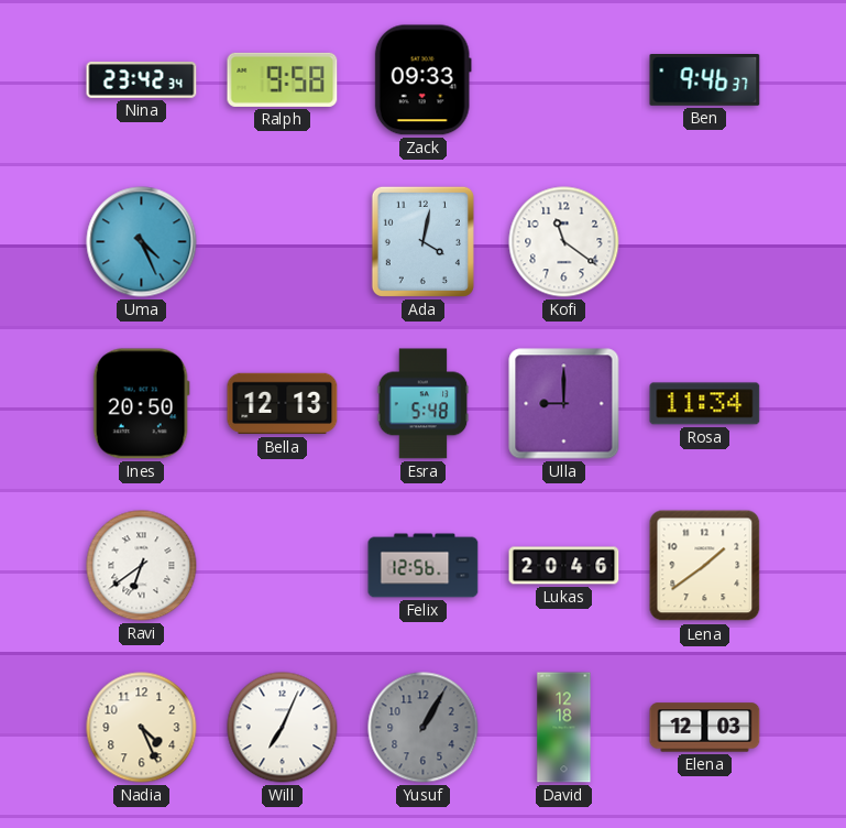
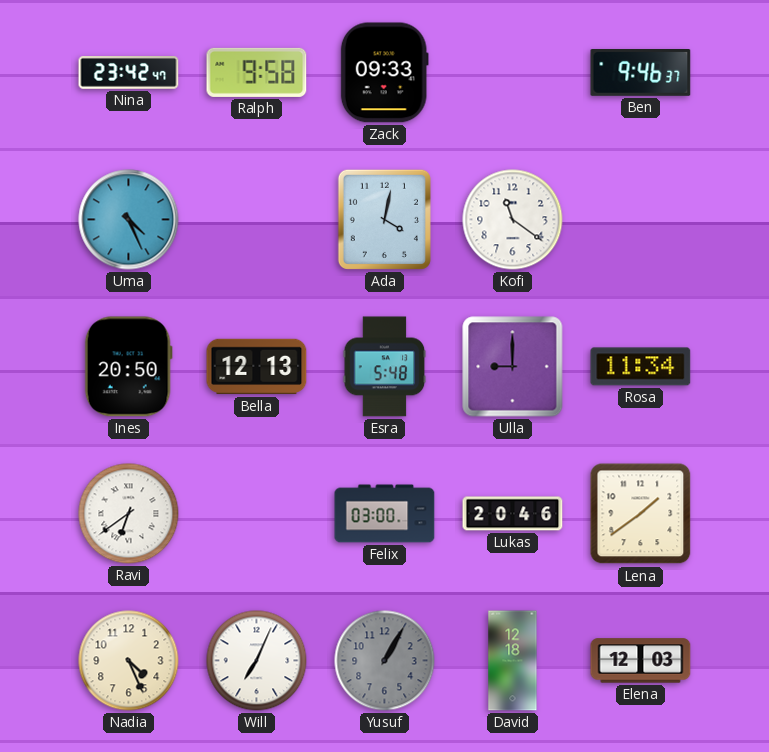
Nina: 23:42:34 -> 23:42:47
Felix: 12:56 -> 03:00
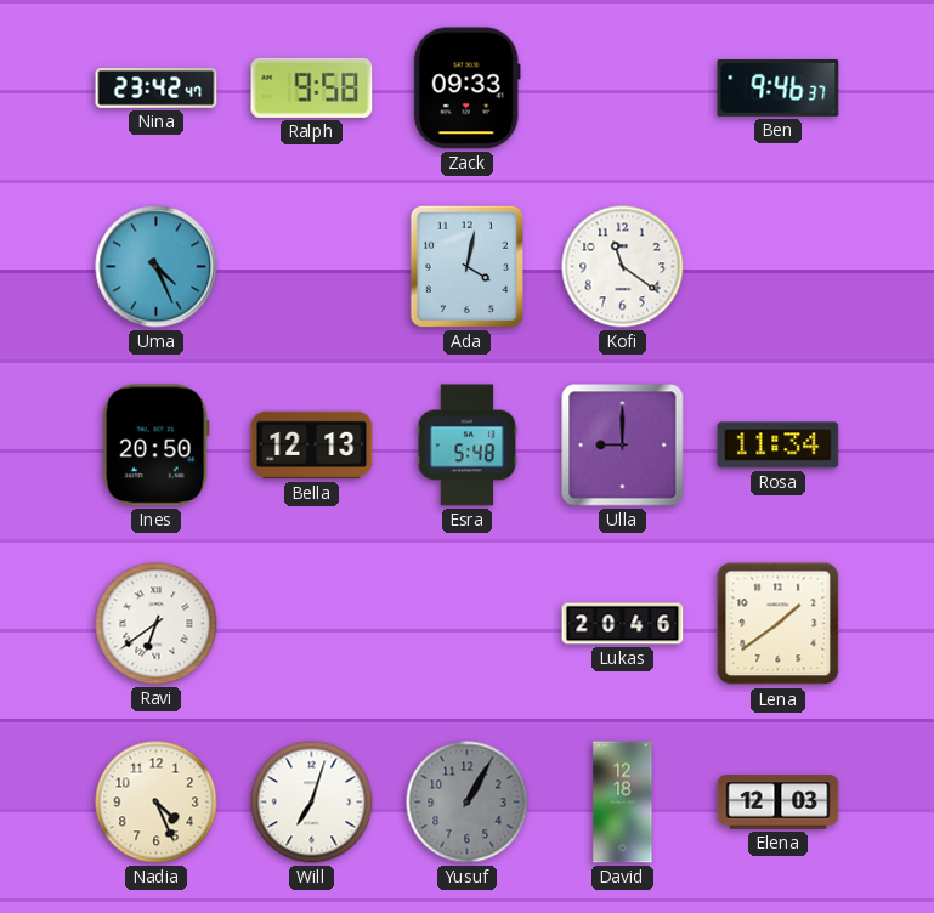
Felix: 03:00 -> none
Will: 7:04 -> 7:03
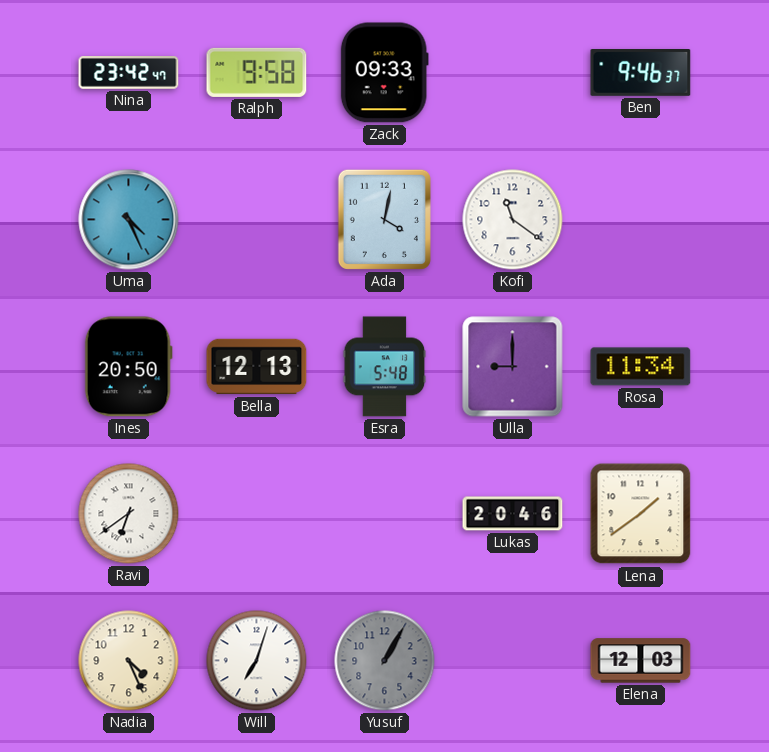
David: 12:18 -> none
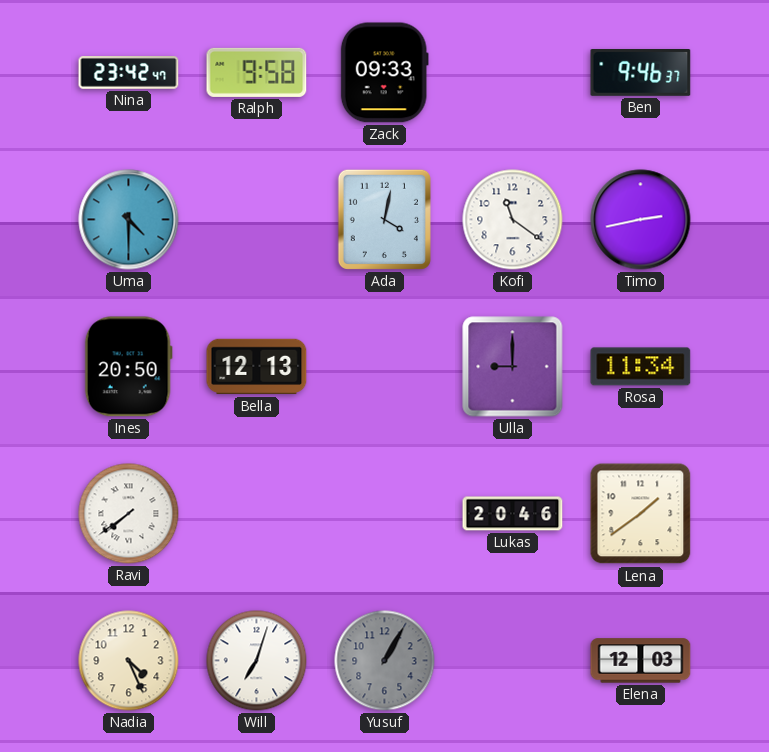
Uma: 4:26 -> 4:30
Timo: none -> 2:43
Esra: 5:48 -> none
Ravi: 6:39 -> 7:39
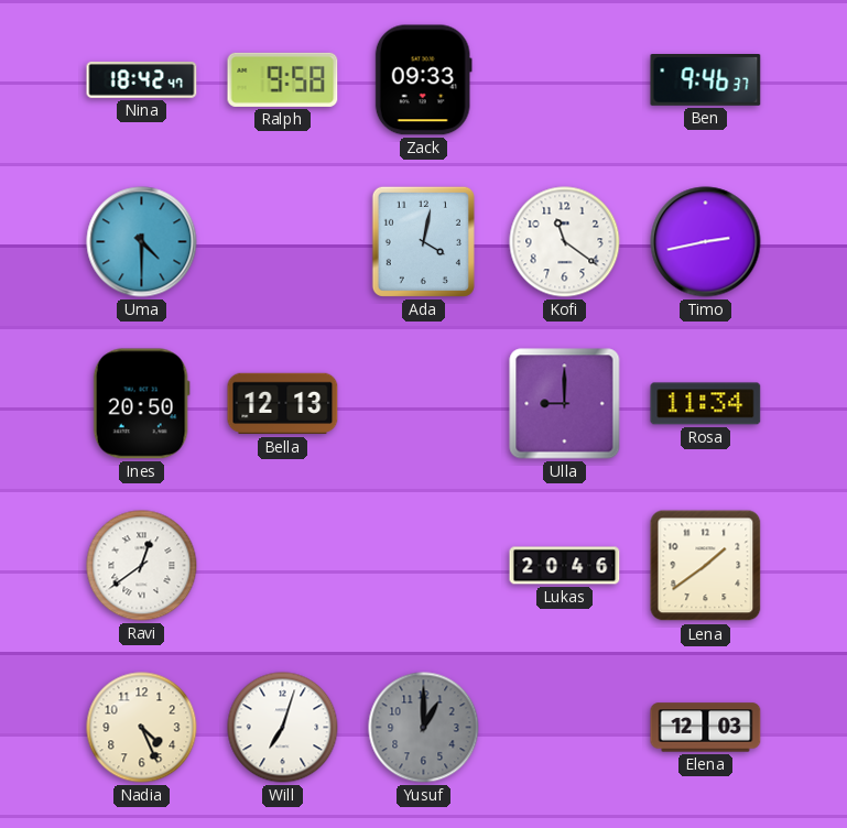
Nina: 23:42 -> 18:42
Ravi: 7:39 -> 12:39
Yusuf: 1:05 -> 1:00
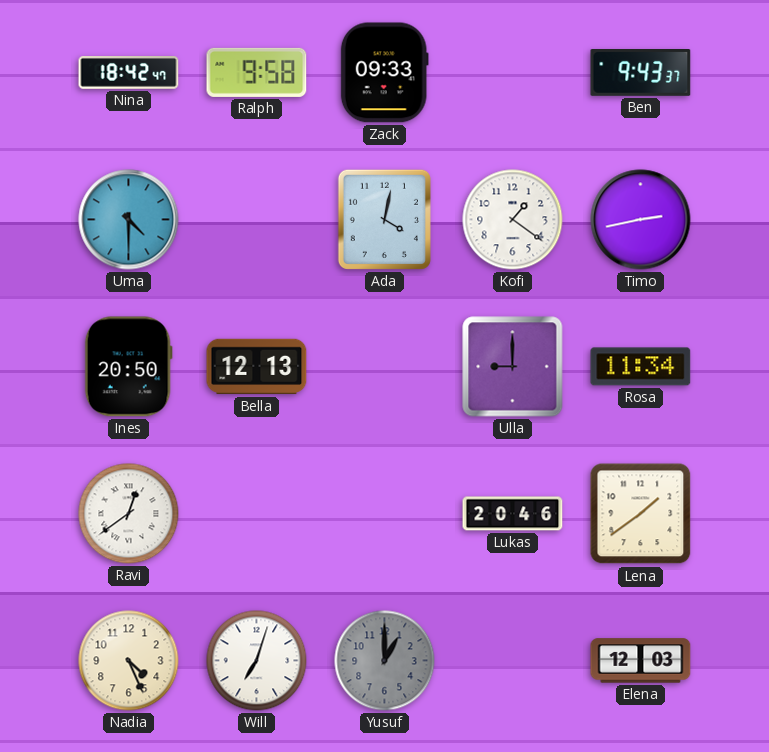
Ben: 9:46 -> 9:43
Kofi: 11:21 -> 1:21
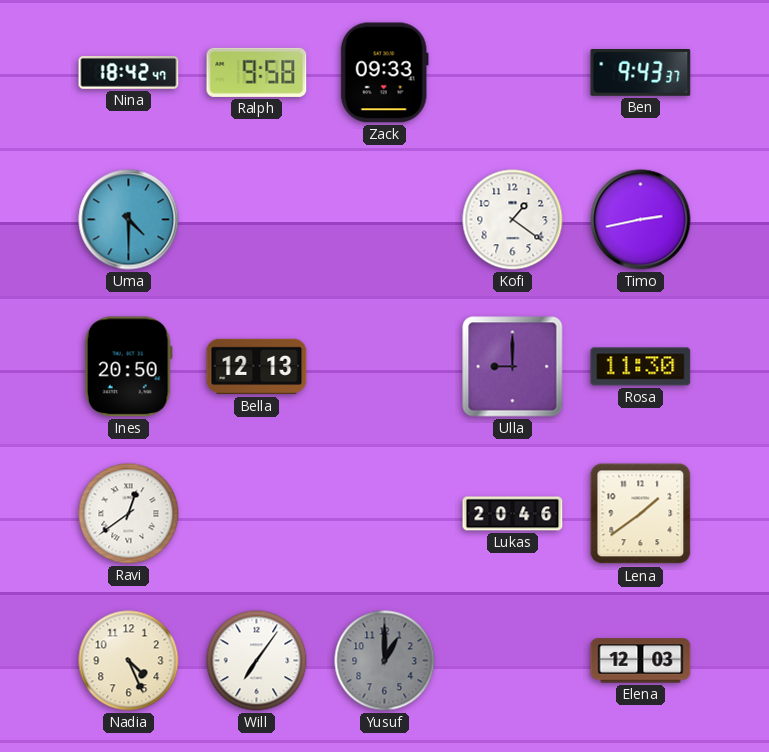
Ada: 4:02 -> none
Rosa: 11:34 -> 11:30
Will: 7:03 -> 7:06
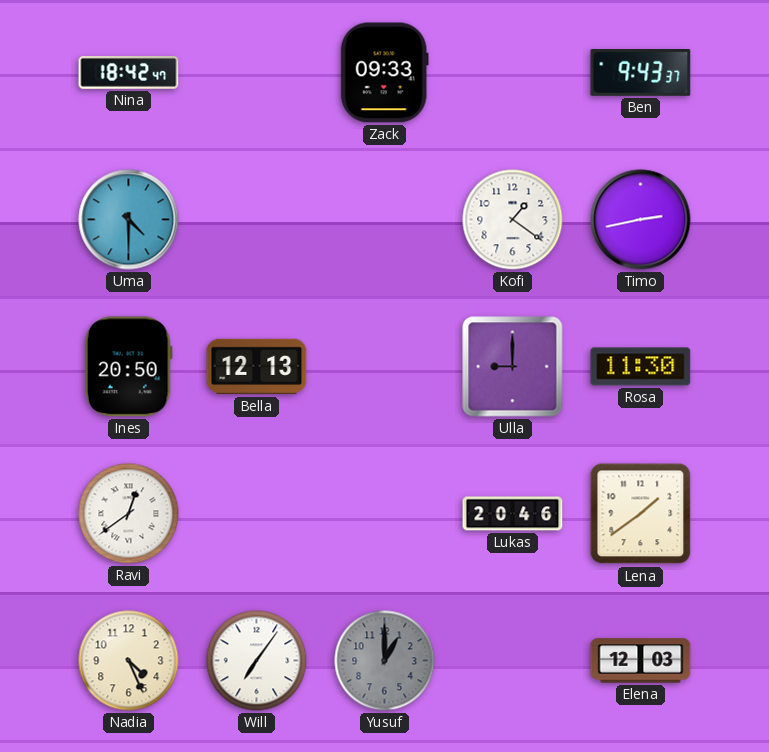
Ralph: 9:58 -> none
